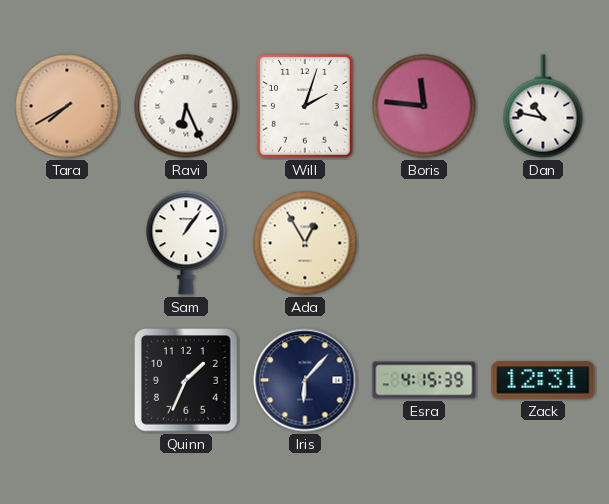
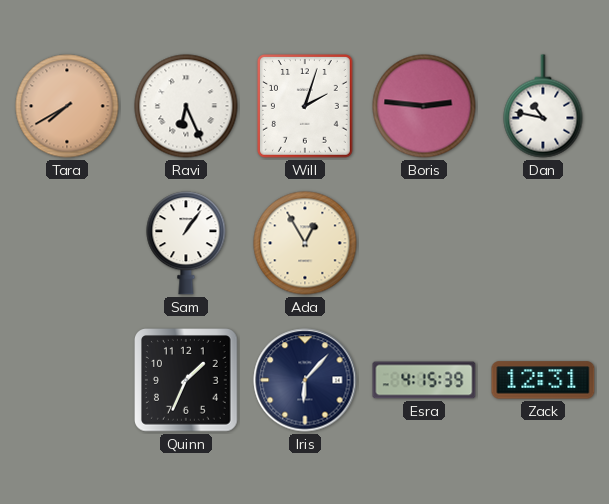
Boris: 11:46 -> 2:46
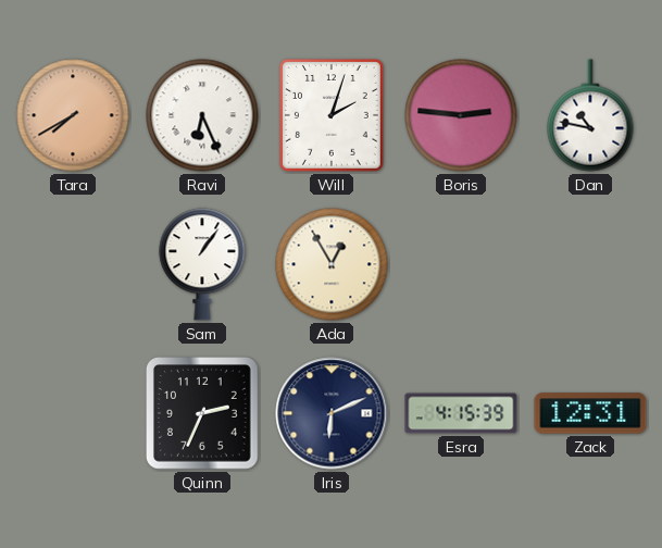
Quinn: 1:34 -> 2:34
Iris: 6:07 -> 6:11
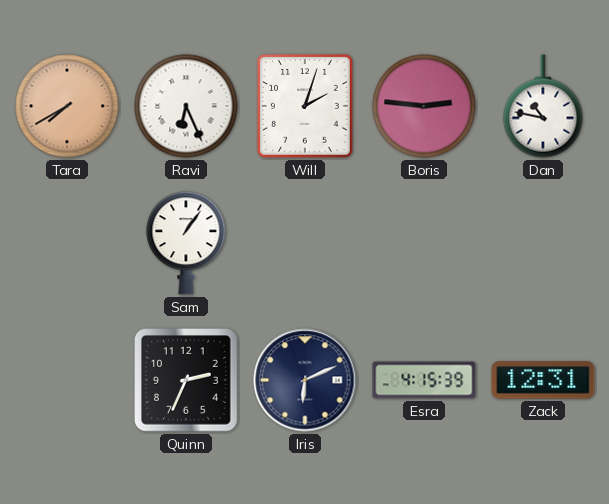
Ada: 12:55 -> none
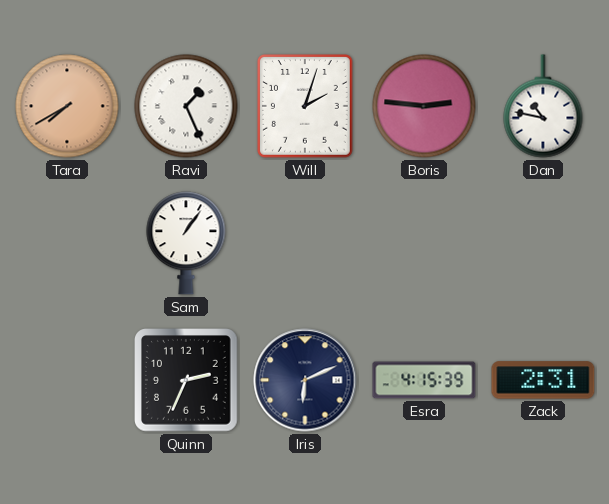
Ravi: 6:26 -> 1:26
Zack: 12:31 -> 2:31
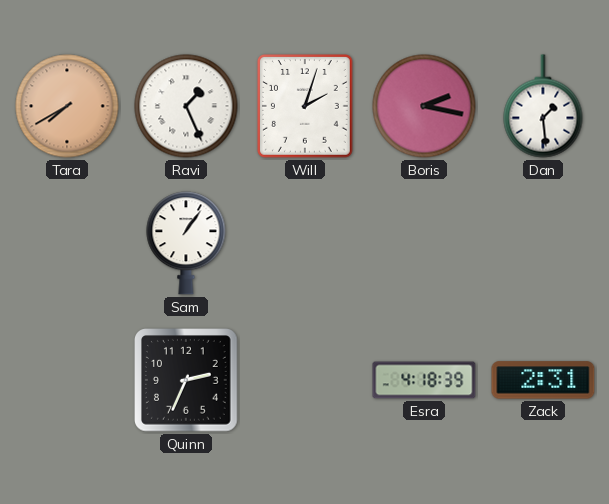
Boris: 2:46 -> 2:17
Dan: 10:47 -> 1:29
Iris: 6:11 -> none
Esra: 4:15 -> 4:18
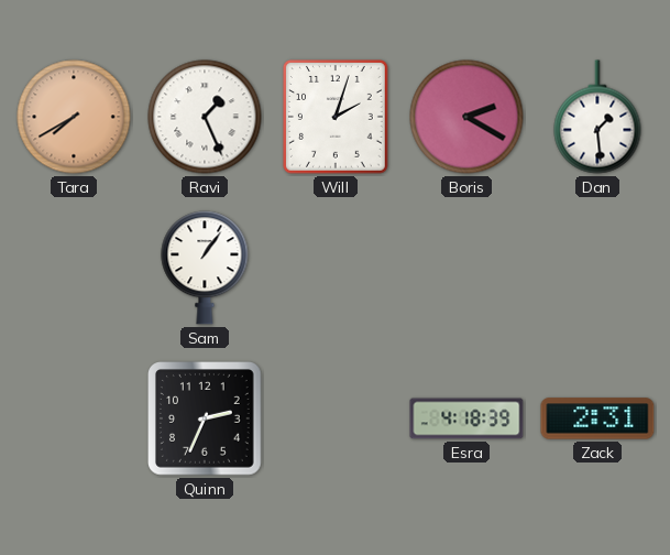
Boris: 2:17 -> 2:20
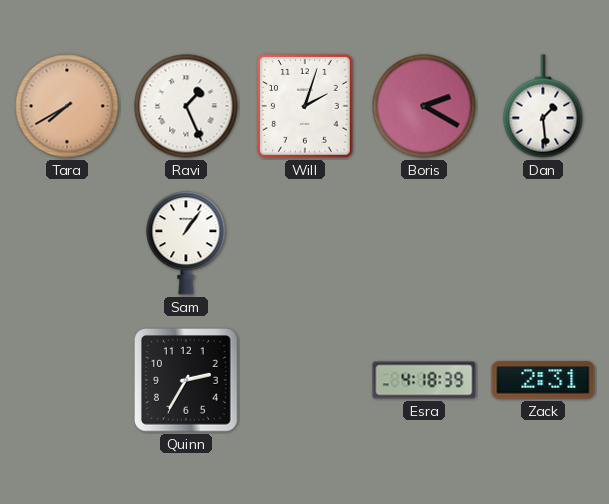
Quinn: 2:34 -> 2:35
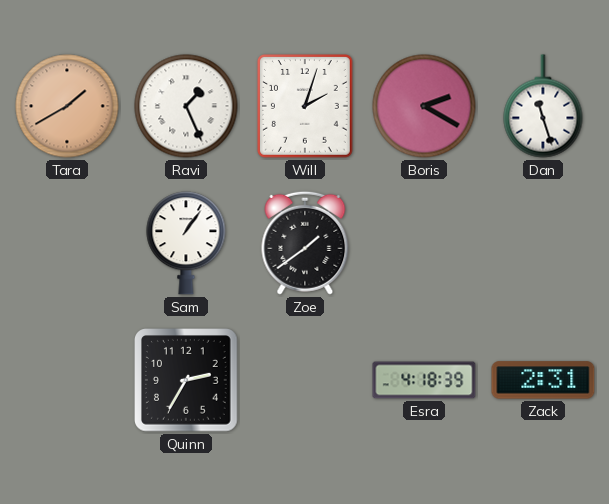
Tara: 7:40 -> 1:40
Dan: 1:29 -> 11:27
Zoe: none -> 1:39
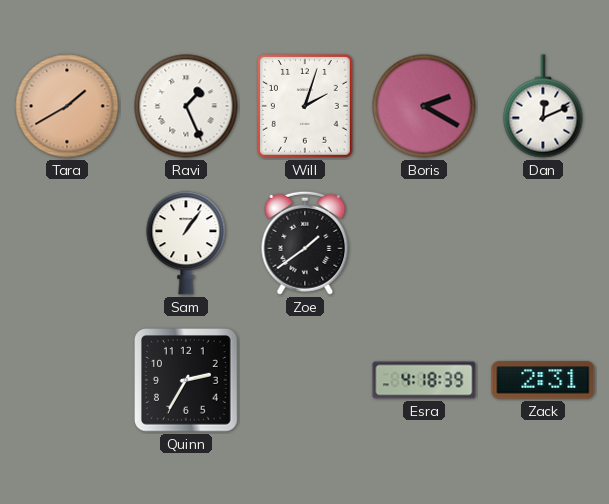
Dan: 11:27 -> 12:11
